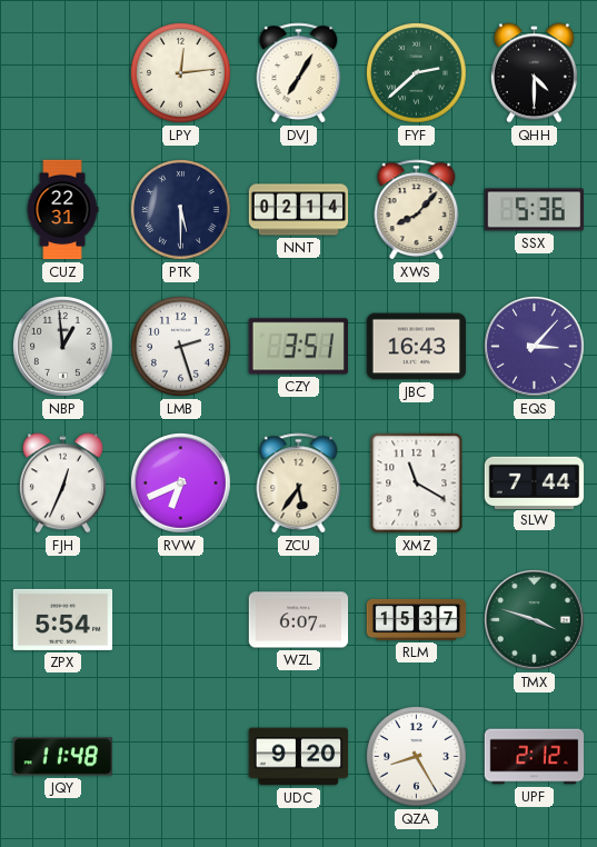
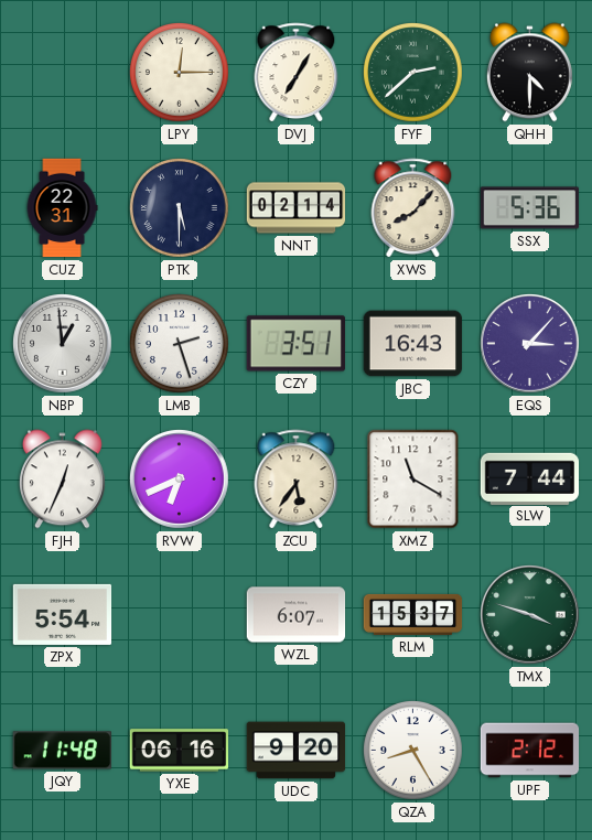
LPY: 12:14 -> 12:15
YXE: none -> 06:16
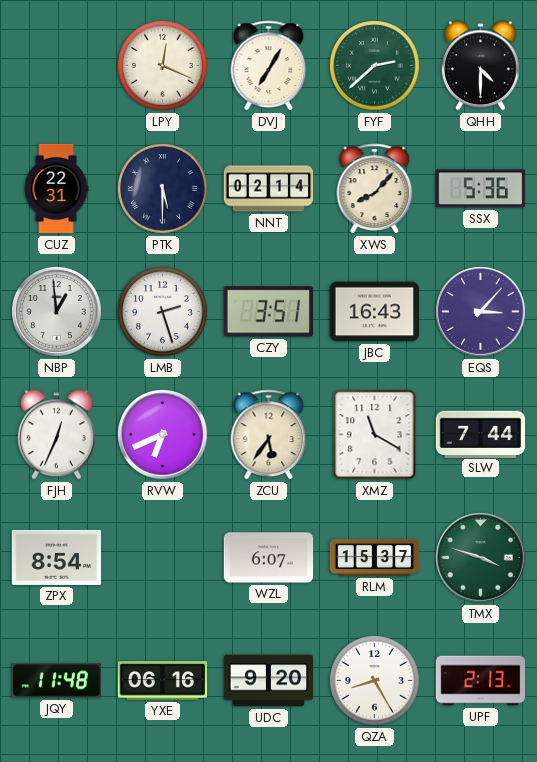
LPY: 12:15 -> 12:19
ZPX: 5:54 -> 8:54
UPF: 2:12 -> 2:13
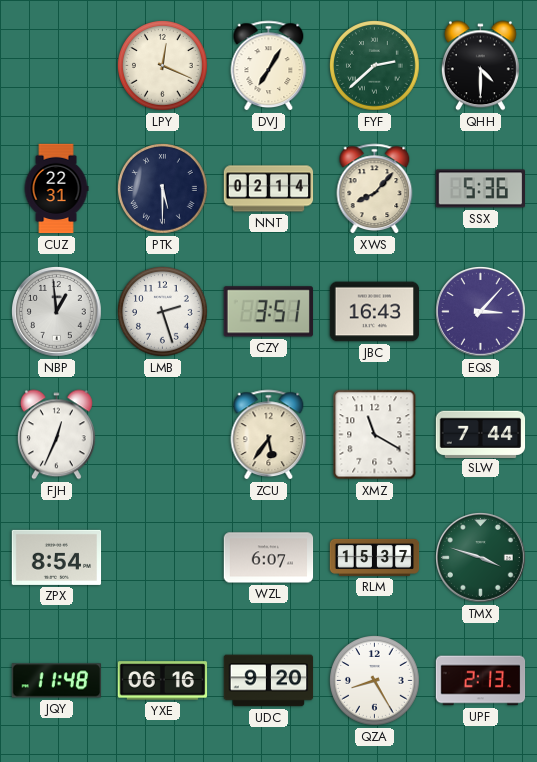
RVW: 6:41 -> none
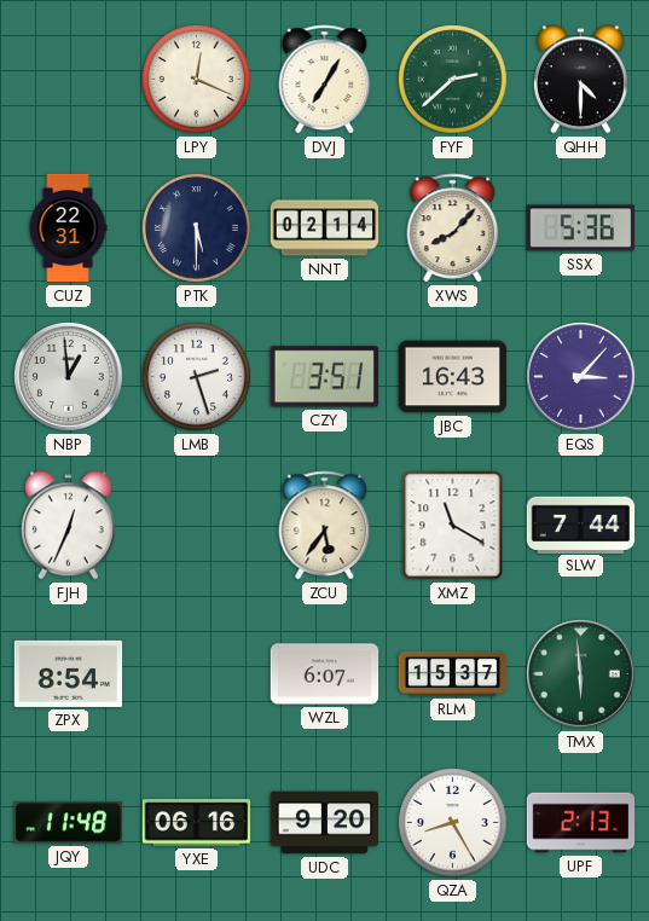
TMX: 3:48 -> 5:59
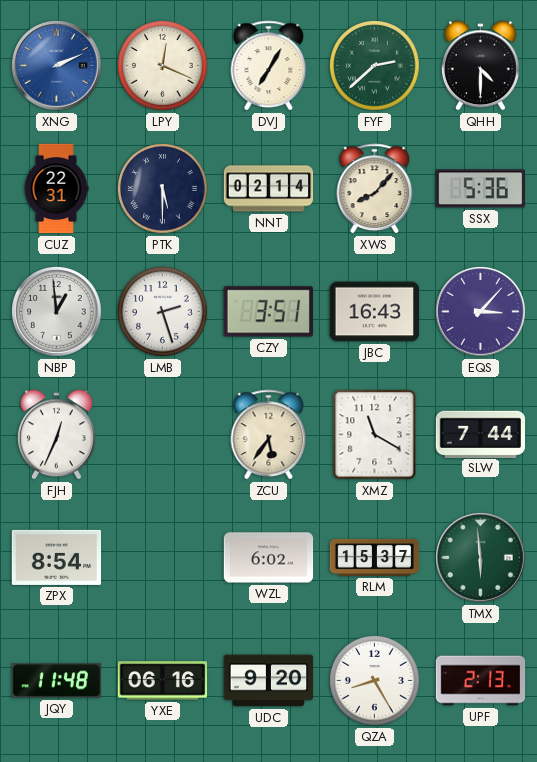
XNG: none -> 2:11
WZL: 6:07 -> 6:02
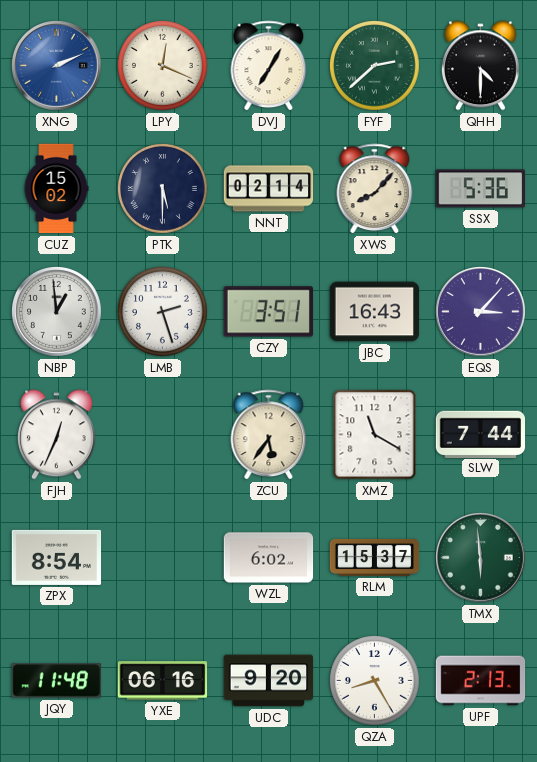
CUZ: 22:31 -> 15:02
